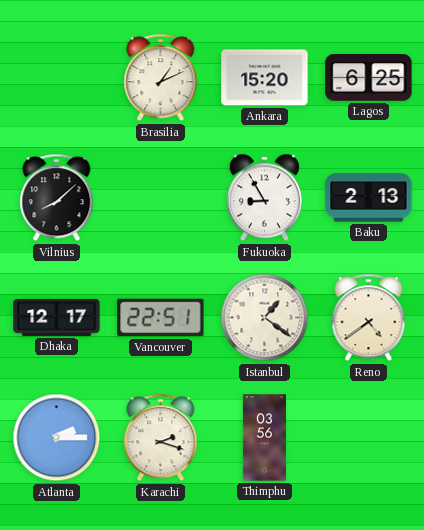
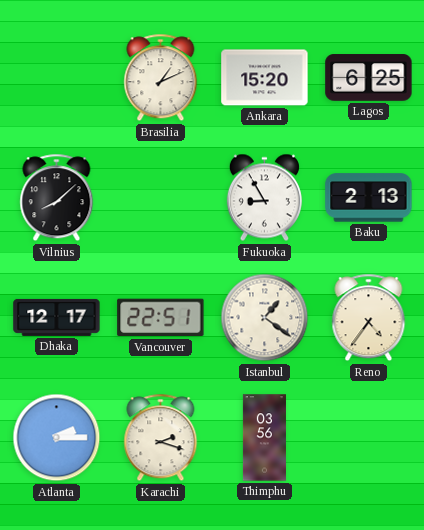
Reno: 4:39 -> 4:36
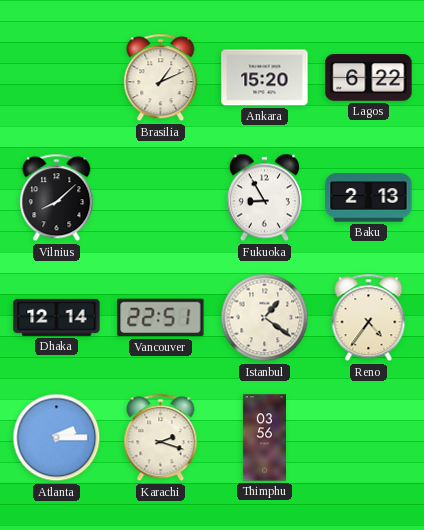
Lagos: 6:25 -> 6:22
Dhaka: 12:17 -> 12:14
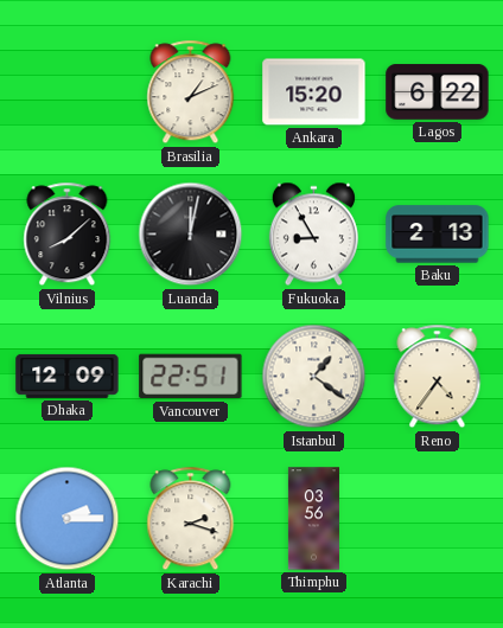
Luanda: none -> 12:02
Dhaka: 12:14 -> 12:09
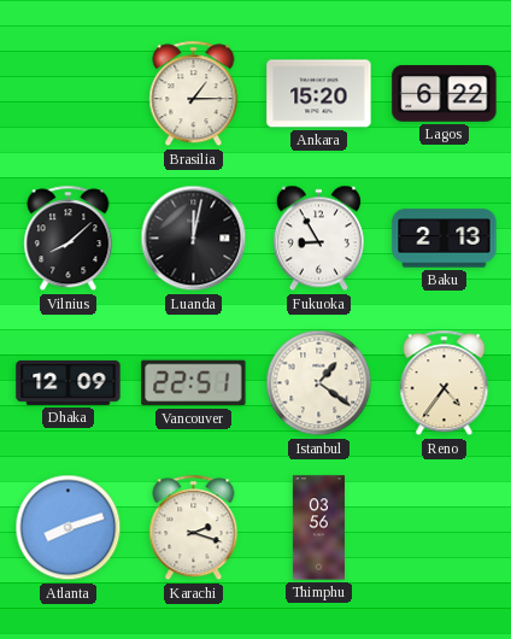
Brasilia: 1:11 -> 1:15
Atlanta: 2:15 -> 8:12
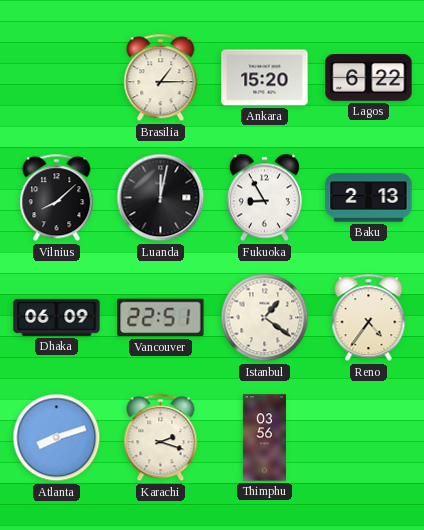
Dhaka: 12:09 -> 06:09
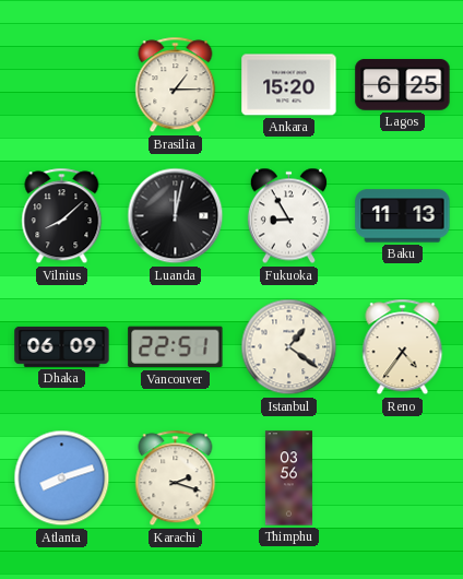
Lagos: 6:22 -> 6:25
Baku: 2:13 -> 11:13
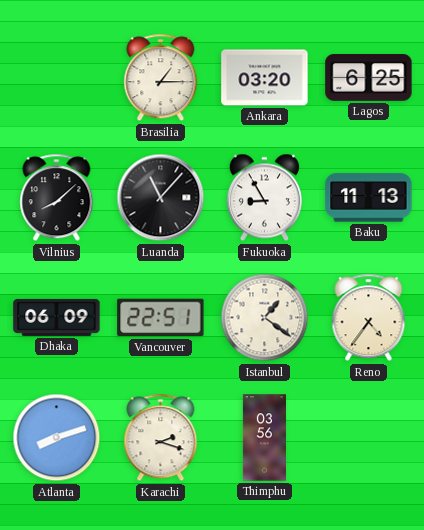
Ankara: 15:20 -> 03:20
Luanda: 12:02 -> 11:07
